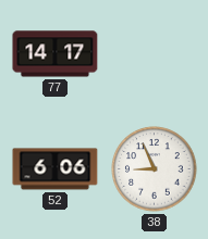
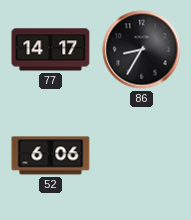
86: none -> 8:35
38: 8:56 -> none
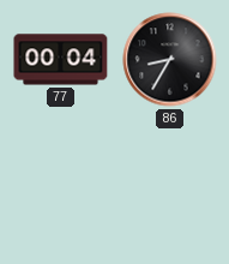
77: 14:17 -> 00:04
52: 6:06 -> none
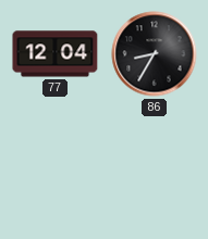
77: 00:04 -> 12:04
